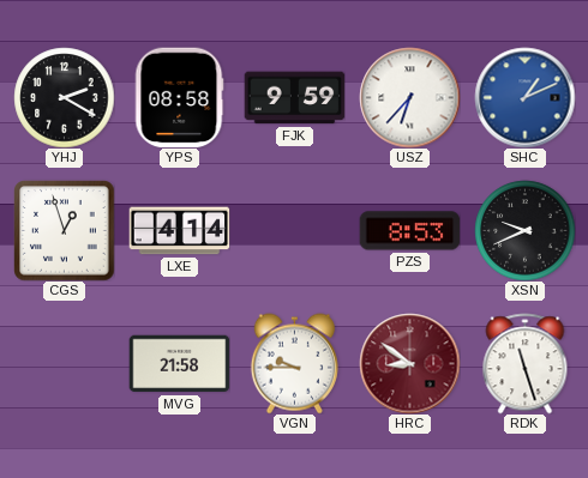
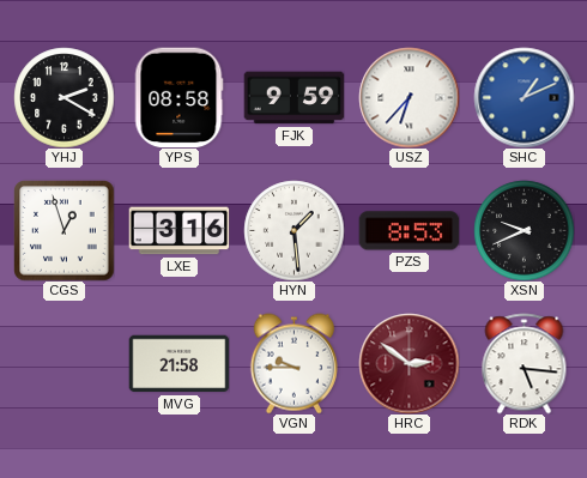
LXE: 4:14 -> 3:16
HYN: none -> 1:29
HRC: 8:51 -> 2:51
RDK: 11:27 -> 5:16
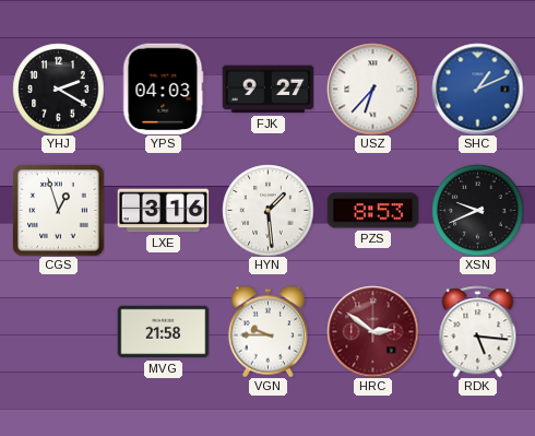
YPS: 08:58 -> 04:03
FJK: 9:59 -> 9:27
